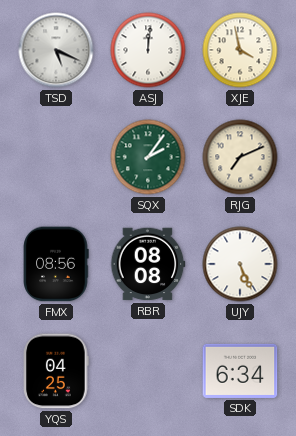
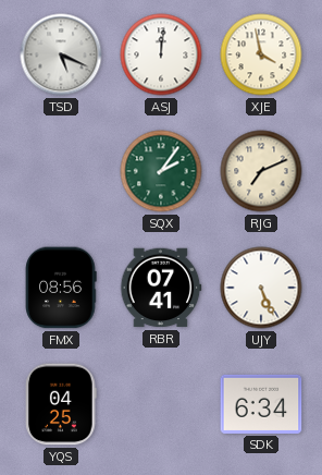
RBR: 08:08 -> 07:41
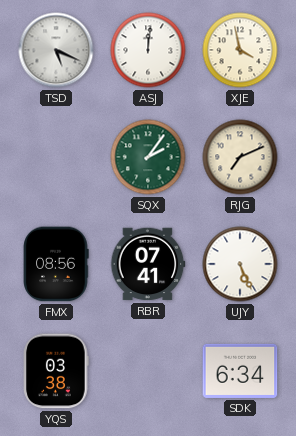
YQS: 04:25 -> 03:38
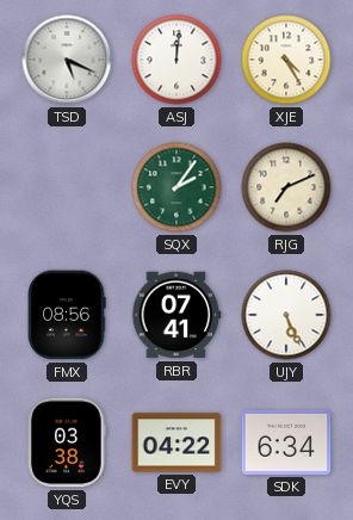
XJE: 3:58 -> 4:25
EVY: none -> 04:22
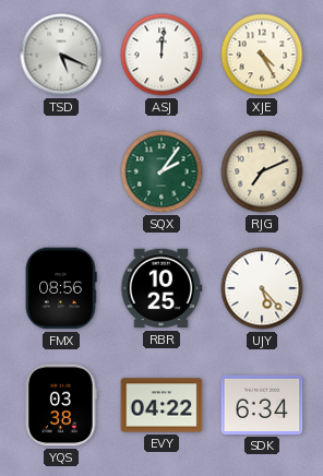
RBR: 07:41 -> 10:25
UJY: 5:26 -> 5:23
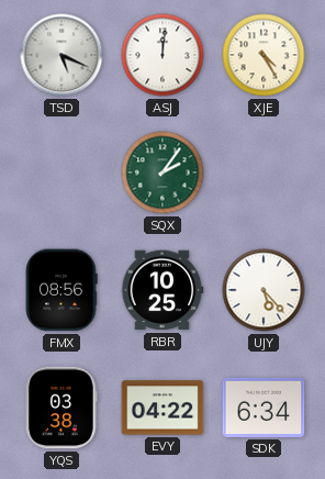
RJG: 7:11 -> none
